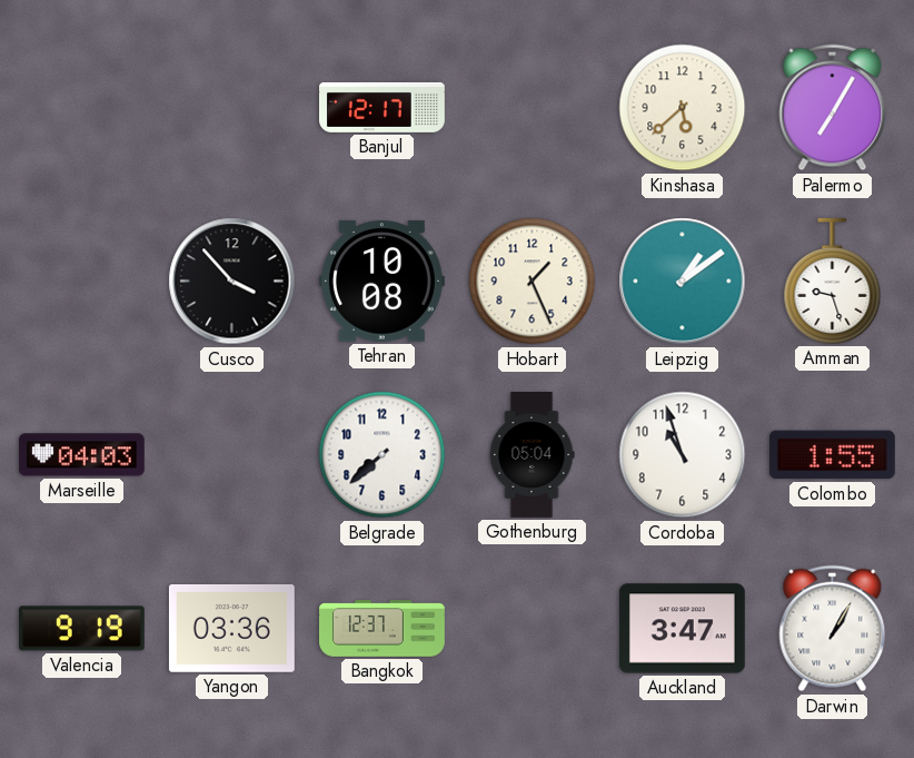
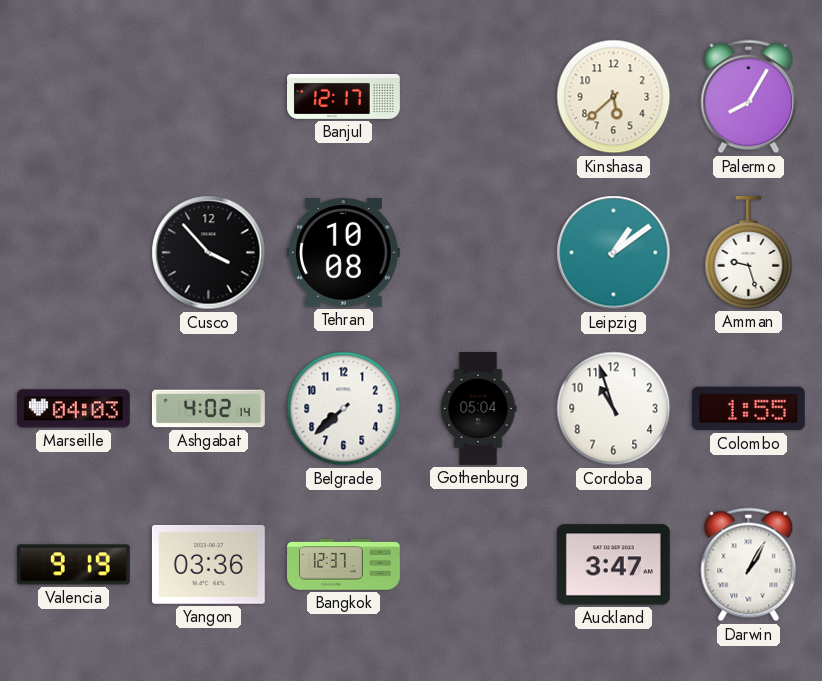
Palermo: 7:05 -> 8:05
Hobart: 1:26 -> none
Ashgabat: none -> 4:02
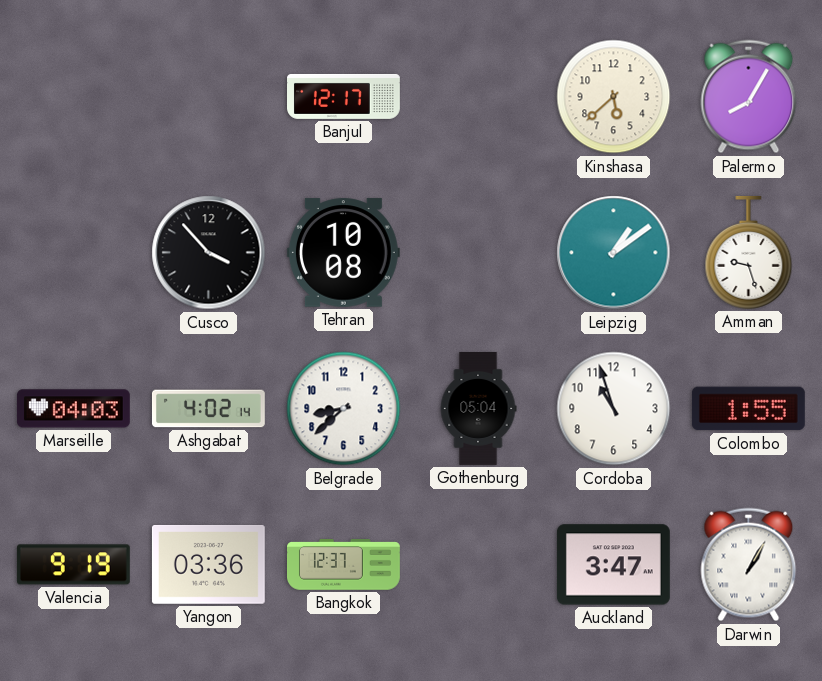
Belgrade: 7:38 -> 8:38
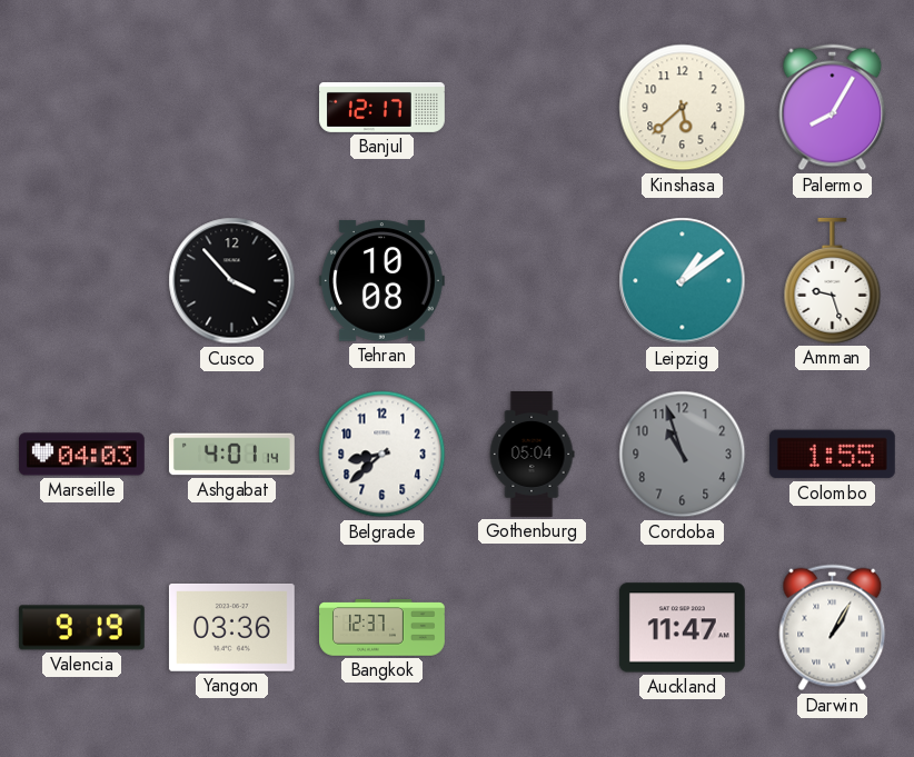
Ashgabat: 4:02 -> 4:01
Cordoba dial: white -> grey
Auckland: 3:47 -> 11:47
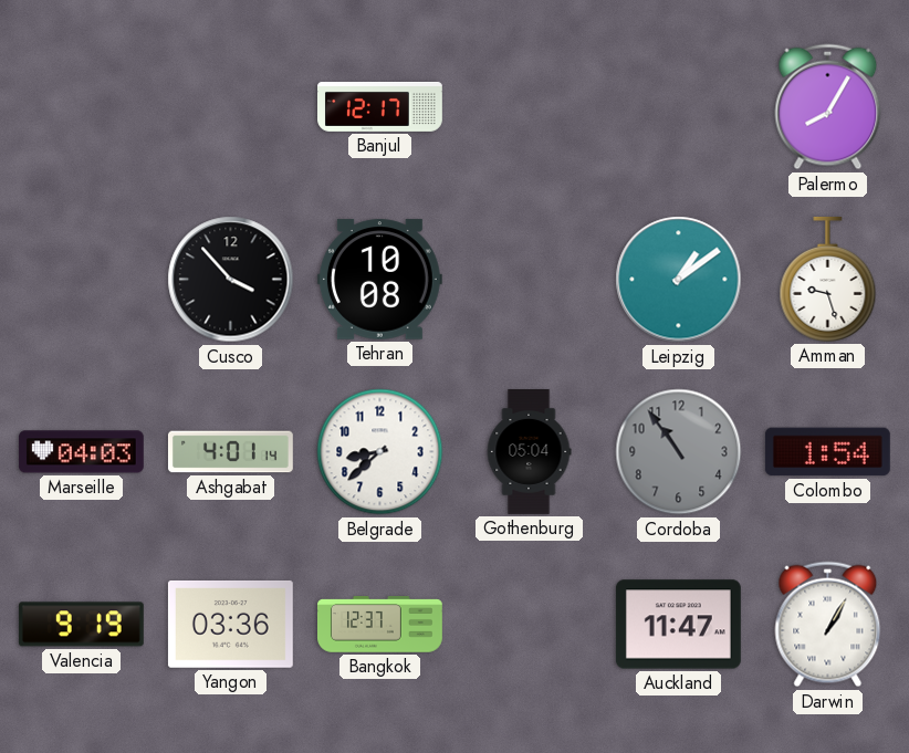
Kinshasa: 5:38 -> none
Cordoba: 10:57 -> 10:54
Colombo: 1:55 -> 1:54
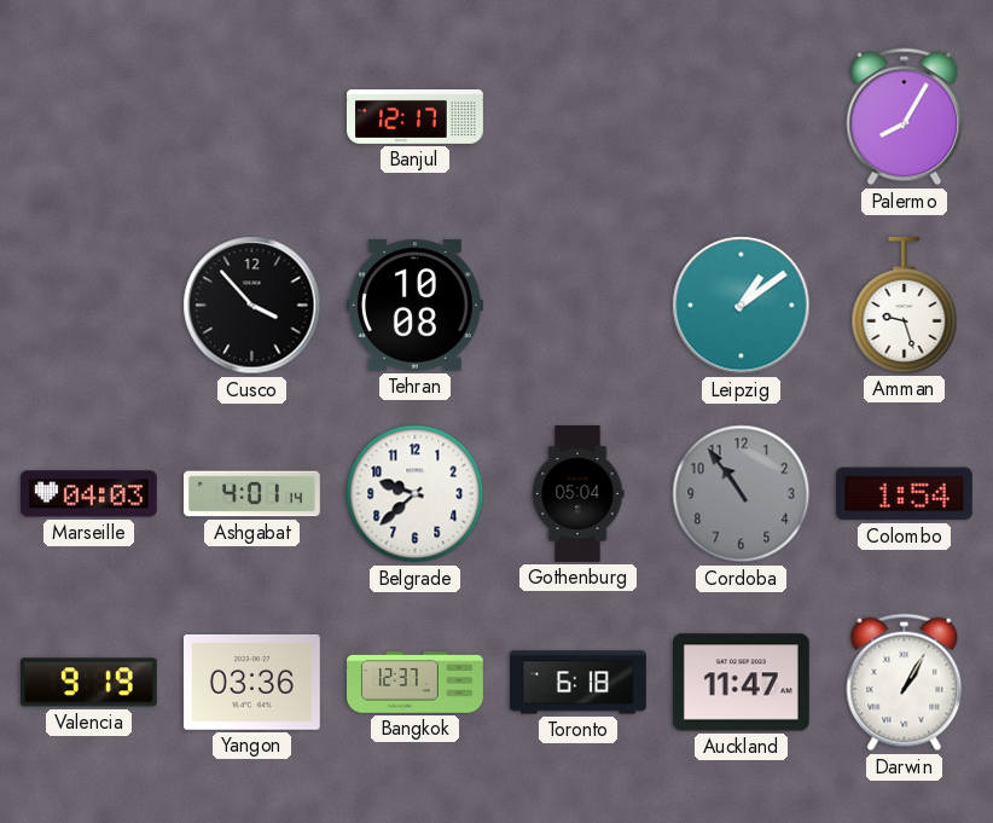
Belgrade: 8:38 -> 9:38
Toronto: none -> 6:18
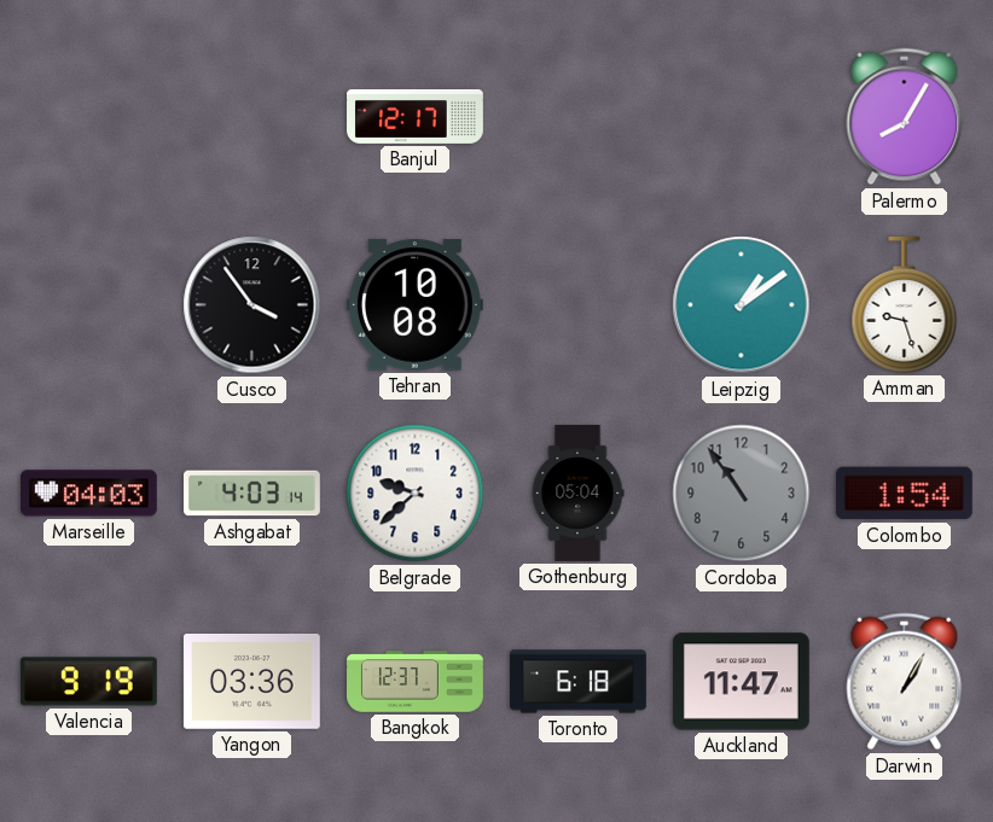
Cusco: 3:53 -> 3:54
Ashgabat: 4:01 -> 4:03
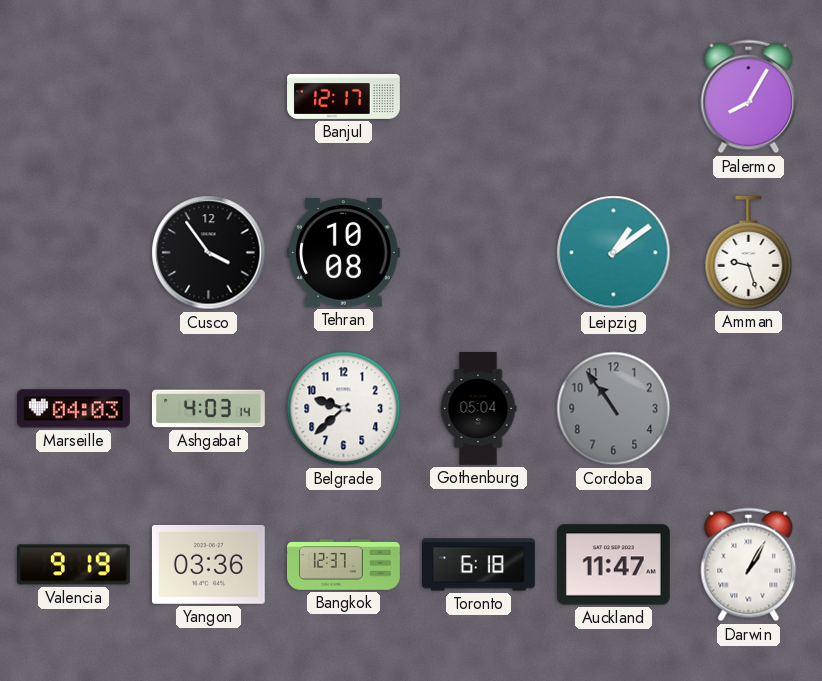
Colombo: 1:54 -> none
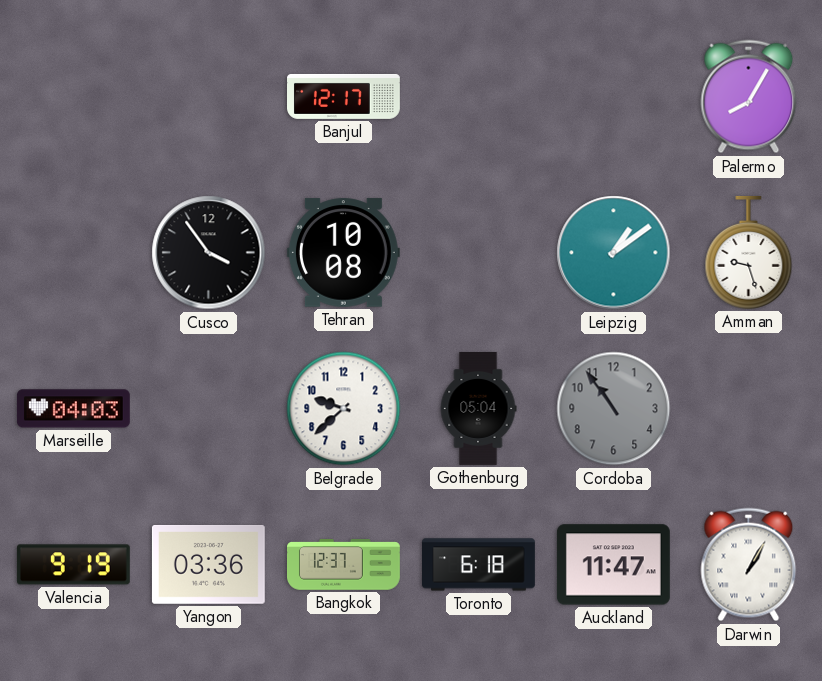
Ashgabat: 4:03 -> none
